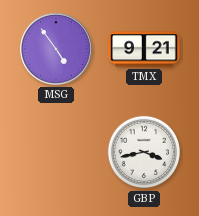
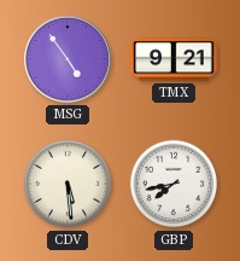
CDV: none -> 5:29
GBP: 3:43 -> 7:43
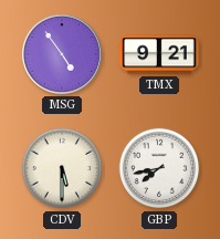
CDV: 5:29 -> 5:30
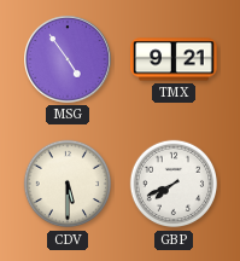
GBP: 7:43 -> 7:41
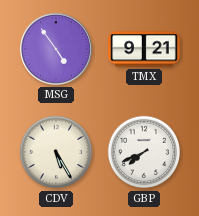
CDV: 5:30 -> 5:25
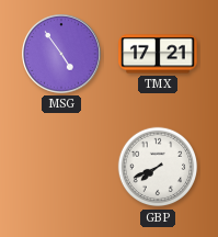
TMX: 9:21 -> 17:21
CDV: 5:25 -> none
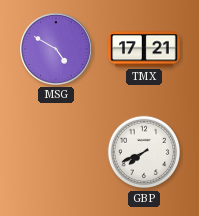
MSG: 4:54 -> 4:50
